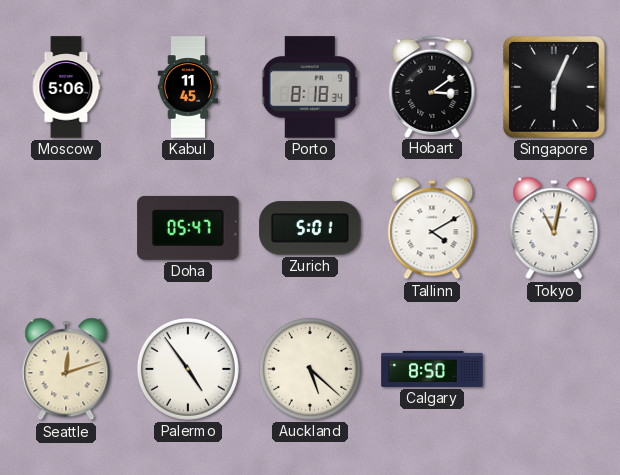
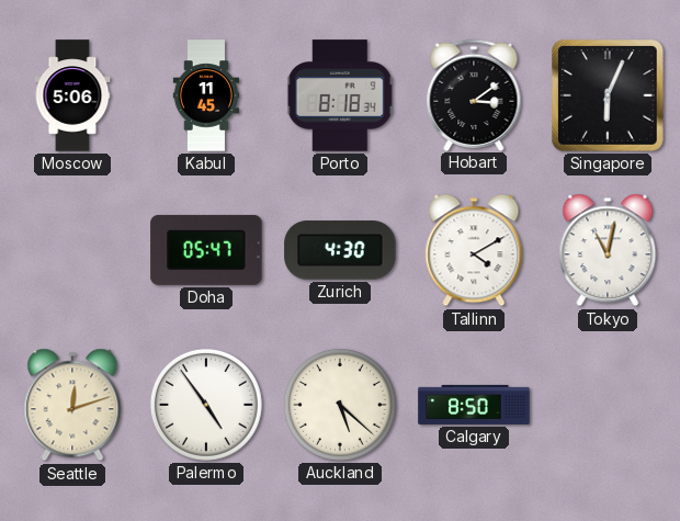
Zurich: 5:01 -> 4:30
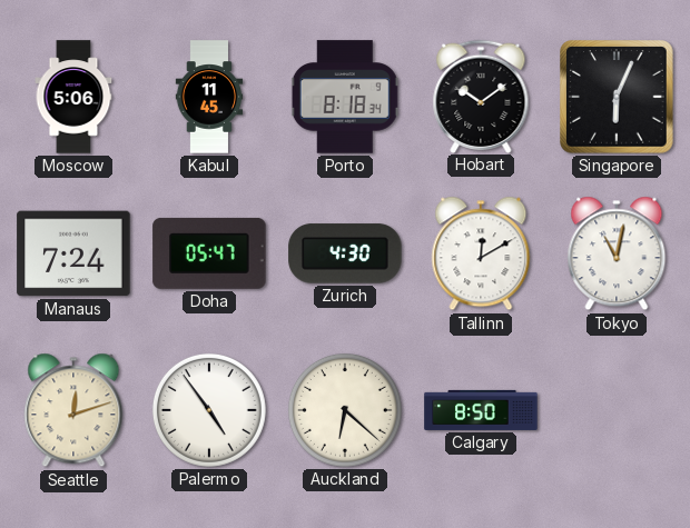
Hobart: 3:09 -> 10:09
Manaus: none -> 7:24
Tallinn: 4:10 -> 12:10
Auckland: 5:22 -> 6:22
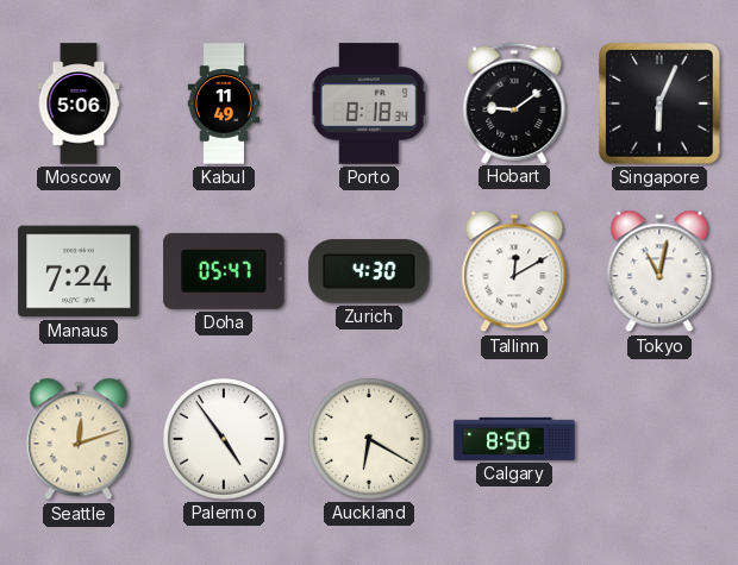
Kabul: 11:45 -> 11:49
Hobart: 10:09 -> 9:09
Auckland: 6:22 -> 6:20
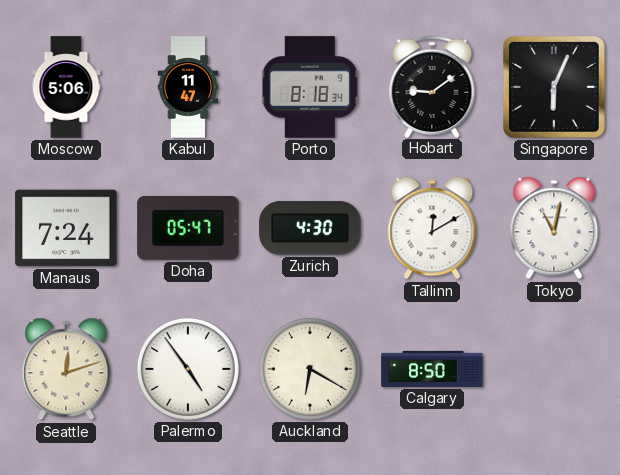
Kabul: 11:49 -> 11:47
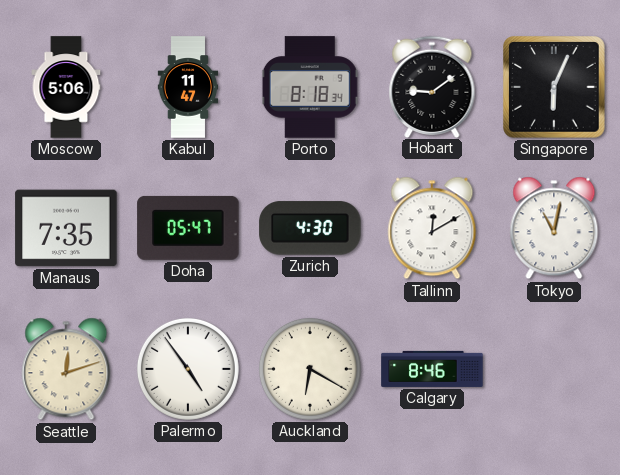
Manaus: 7:24 -> 7:35
Calgary: 8:50 -> 8:46
